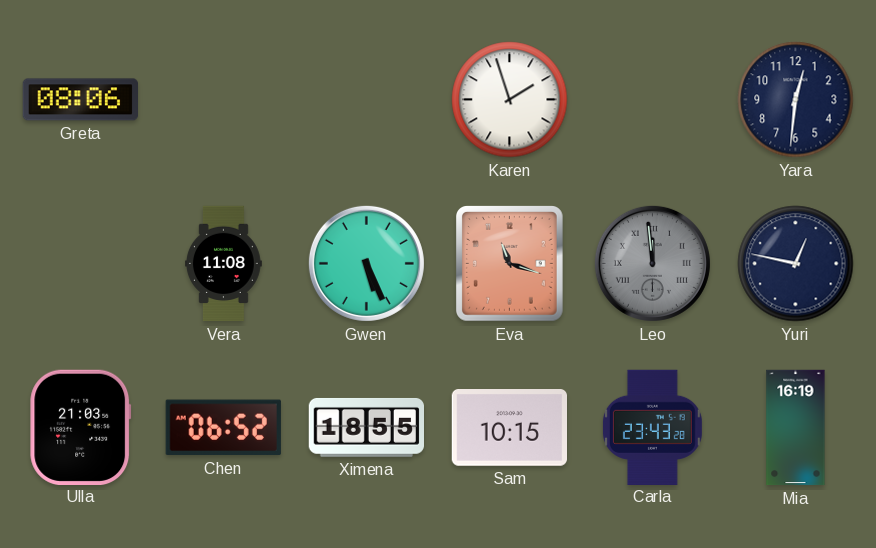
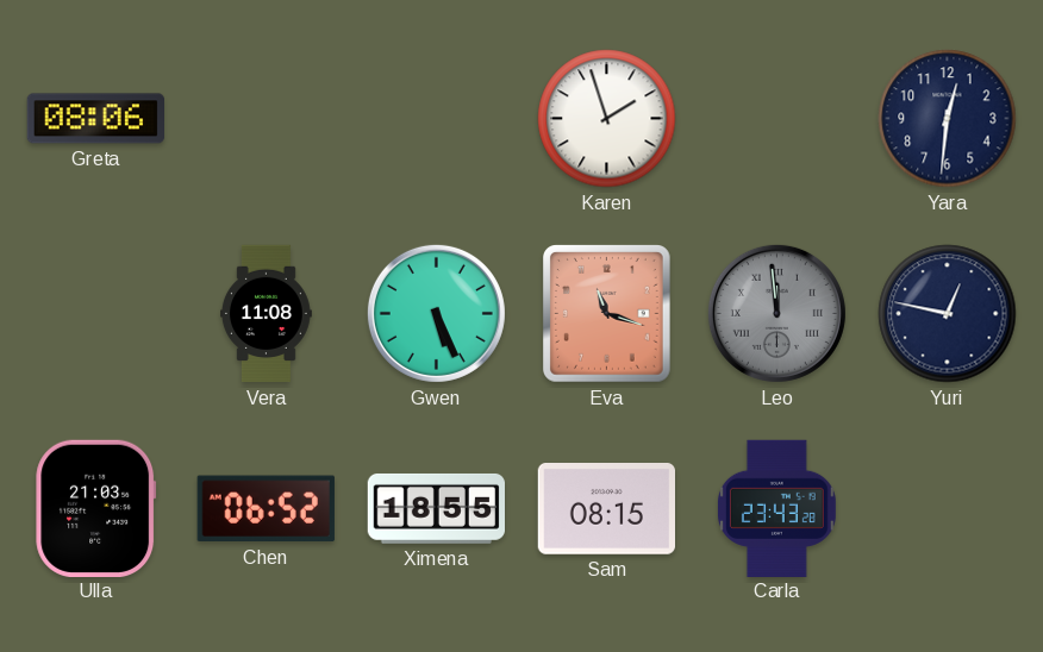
Sam: 10:15 -> 08:15
Mia: 16:19 -> none
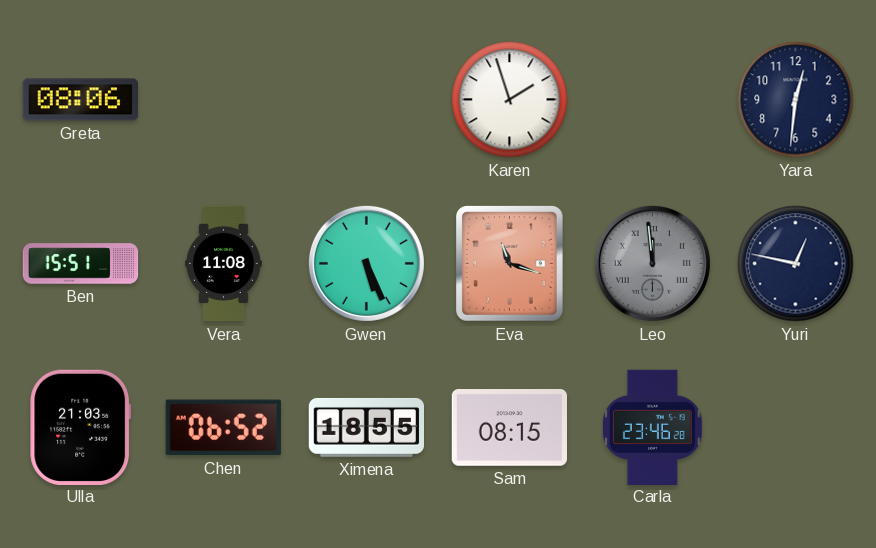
Ben: none -> 15:51
Carla: 23:43 -> 23:46
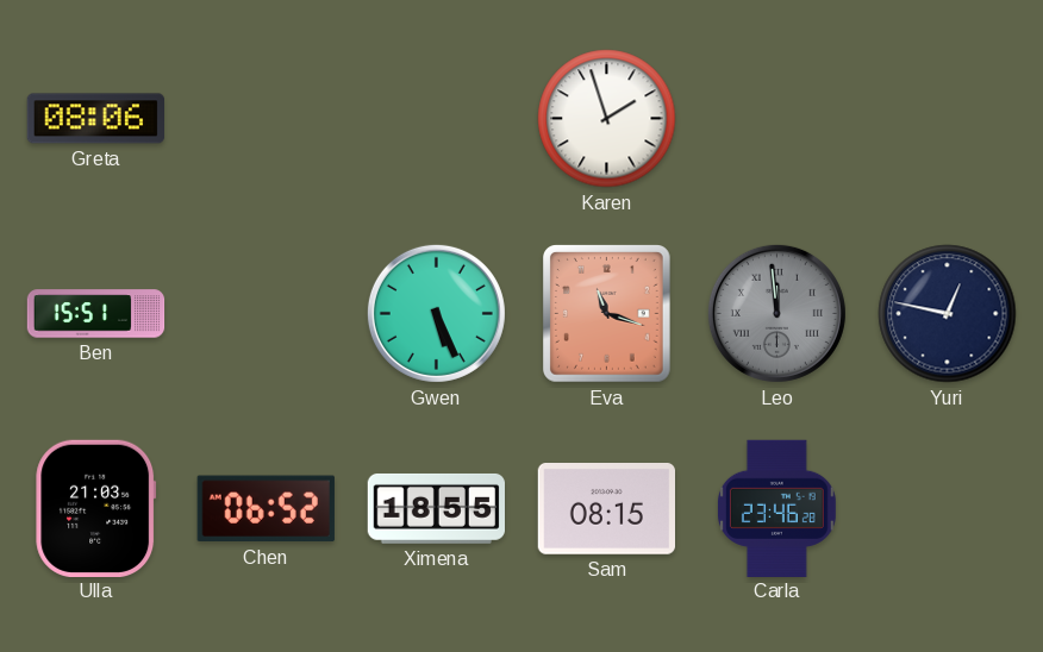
Yara: 12:31 -> none
Vera: 11:08 -> none
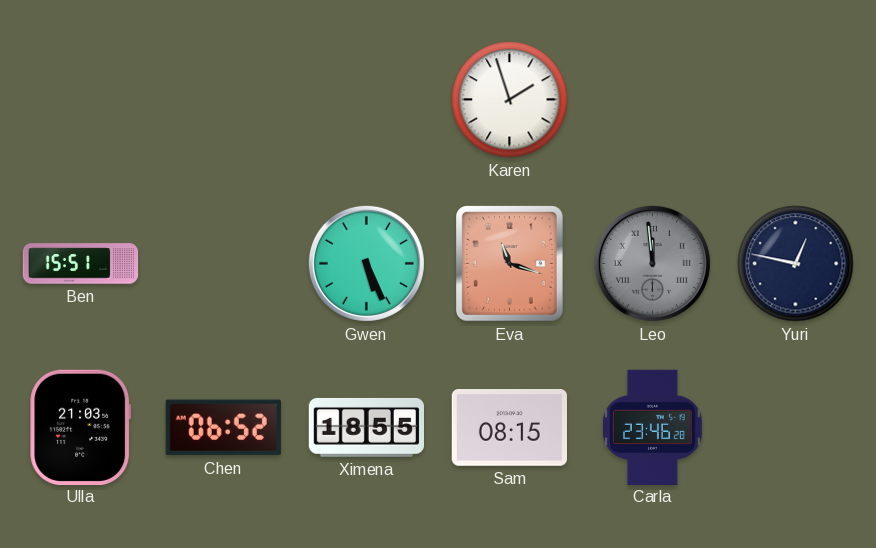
Greta: 08:06 -> none
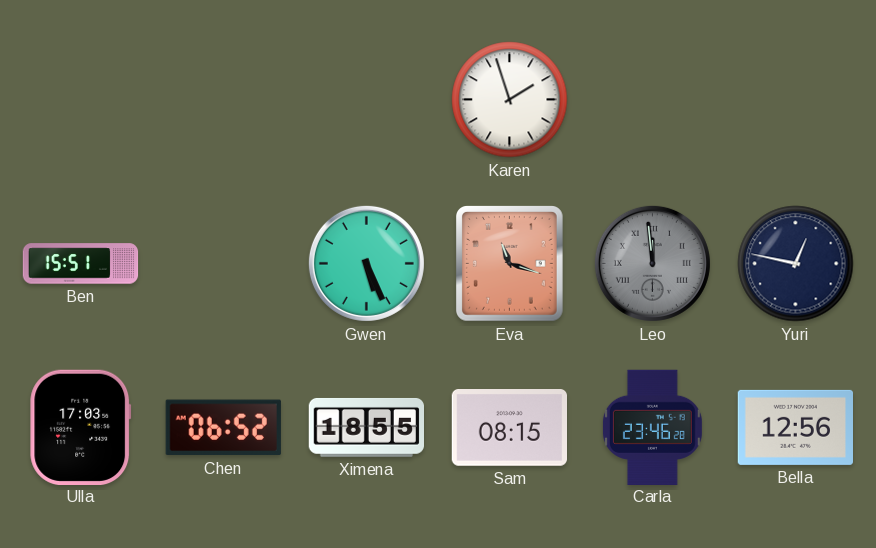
Ulla: 21:03 -> 17:03
Bella: none -> 12:56
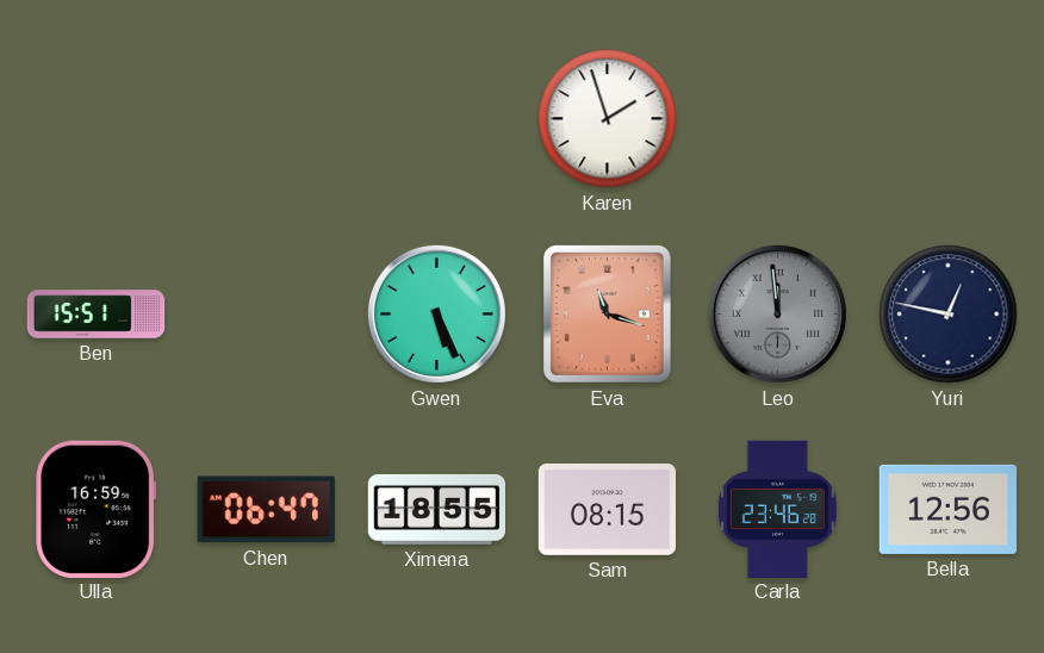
Ulla: 17:03 -> 16:59
Chen: 06:52 -> 06:47
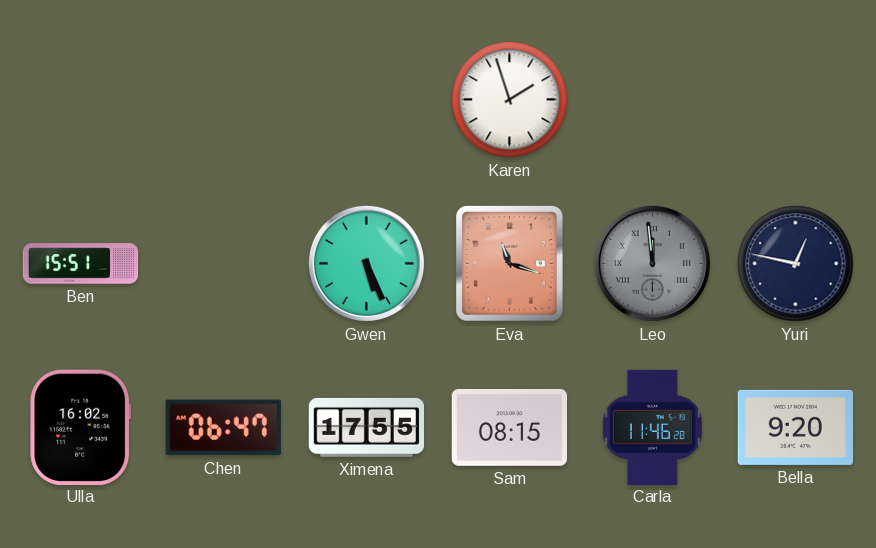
Ulla: 16:59 -> 16:02
Ximena: 18:55 -> 17:55
Carla: 23:46 -> 11:46
Bella: 12:56 -> 9:20
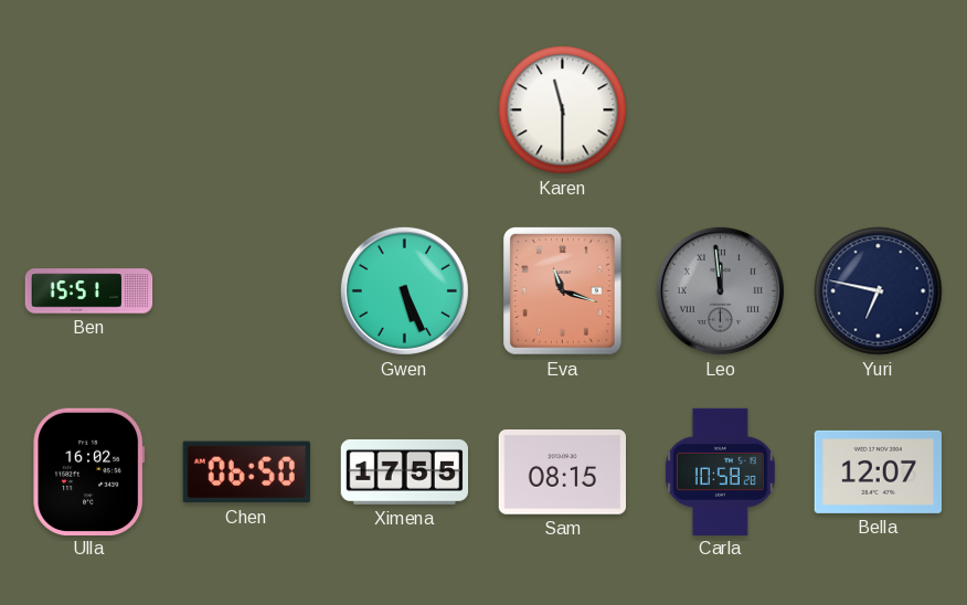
Karen: 1:57 -> 11:30
Yuri: 12:47 -> 6:47
Chen: 06:47 -> 06:50
Carla: 11:46 -> 10:58
Bella: 9:20 -> 12:07
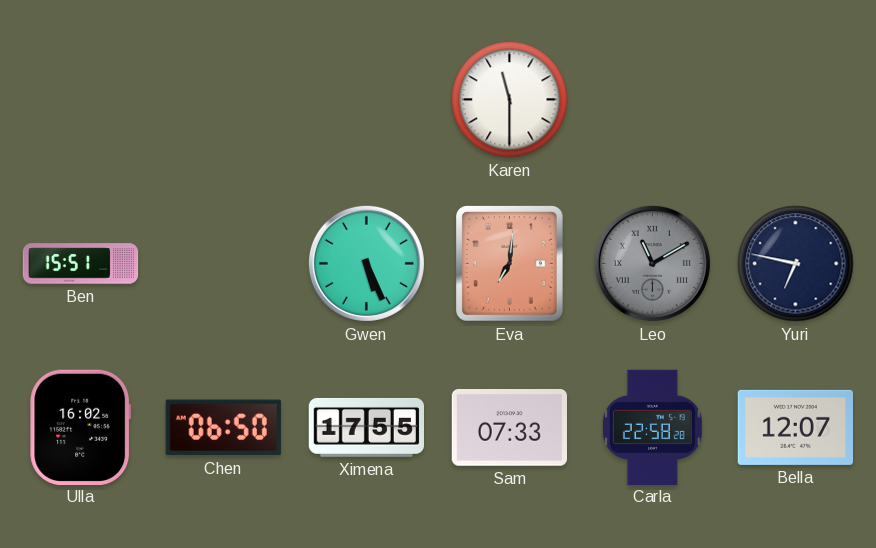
Eva: 11:18 -> 7:01
Leo: 11:59 -> 11:10
Sam: 08:15 -> 07:33
Carla: 10:58 -> 22:58
